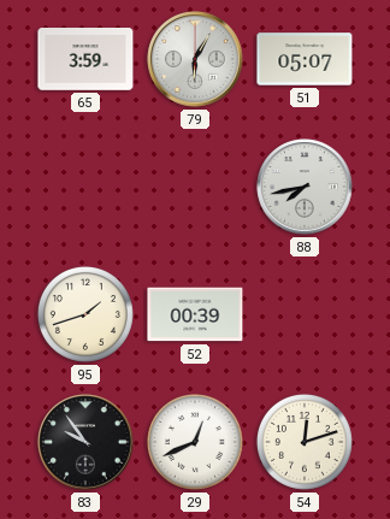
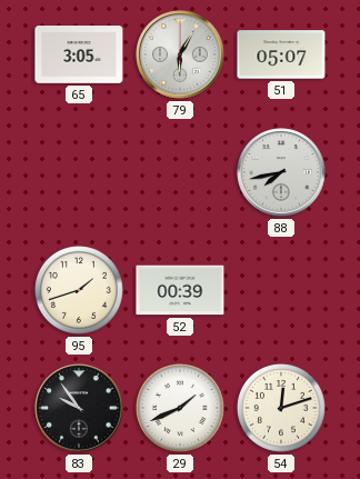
65: 3:59 -> 3:05
29: 12:41 -> 1:41
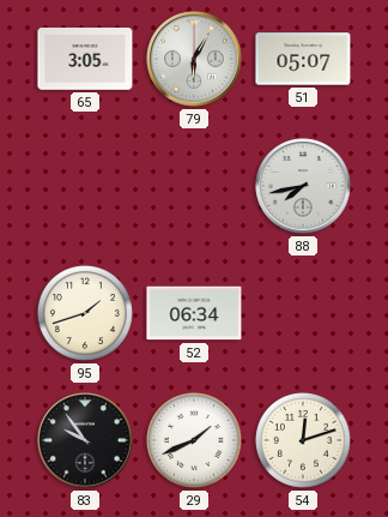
52: 00:39 -> 06:34
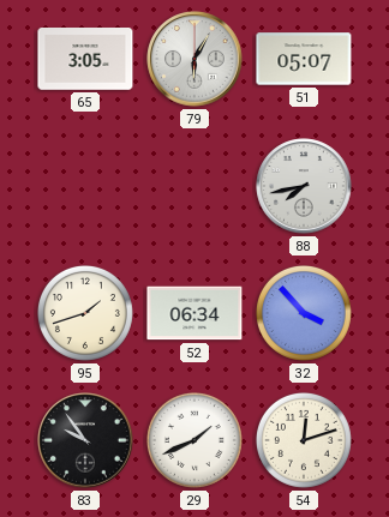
32: none -> 3:53
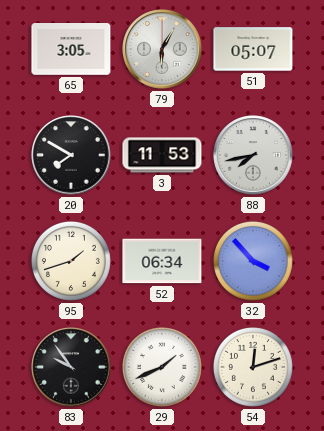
20: none -> 7:50
3: none -> 11:53
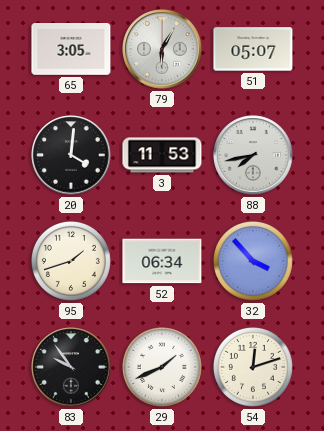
20: 7:50 -> 4:01
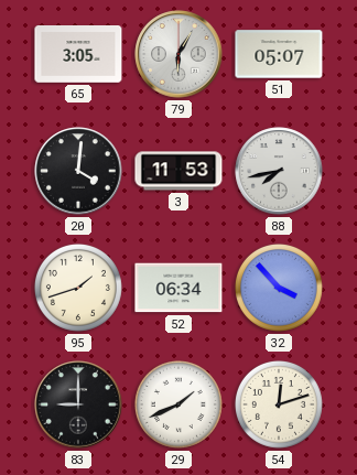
83: 9:54 -> 9:00
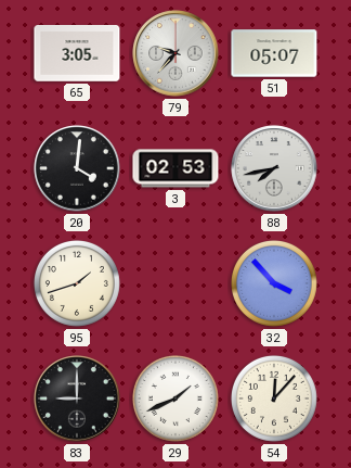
79: 6:05 -> 9:37
3: 11:53 -> 02:53
52: 06:34 -> none
54: 12:12 -> 12:07
